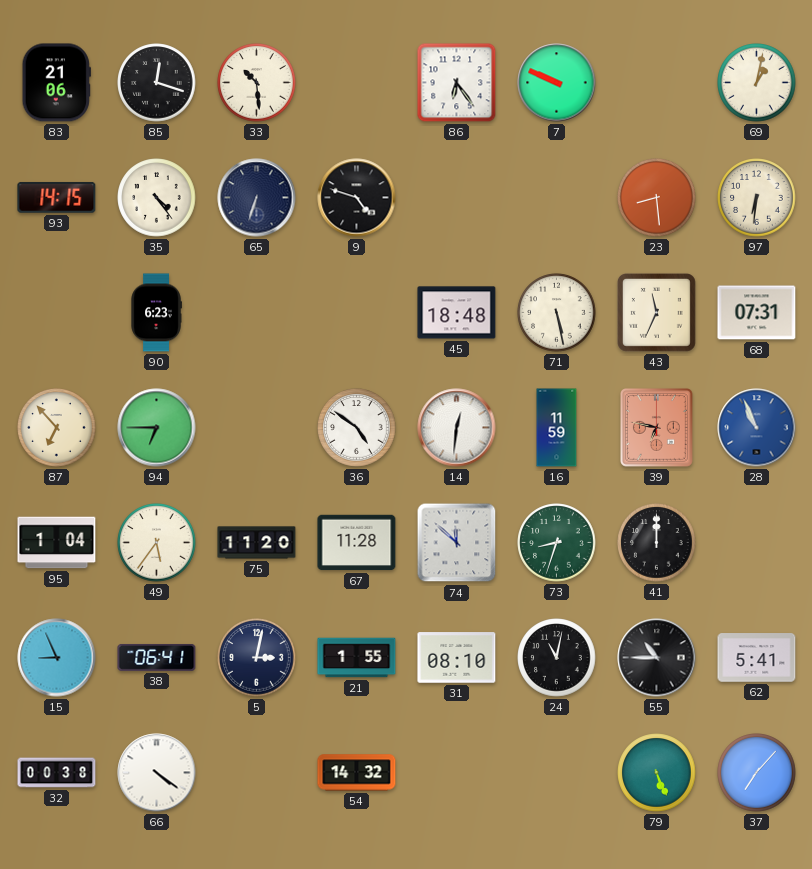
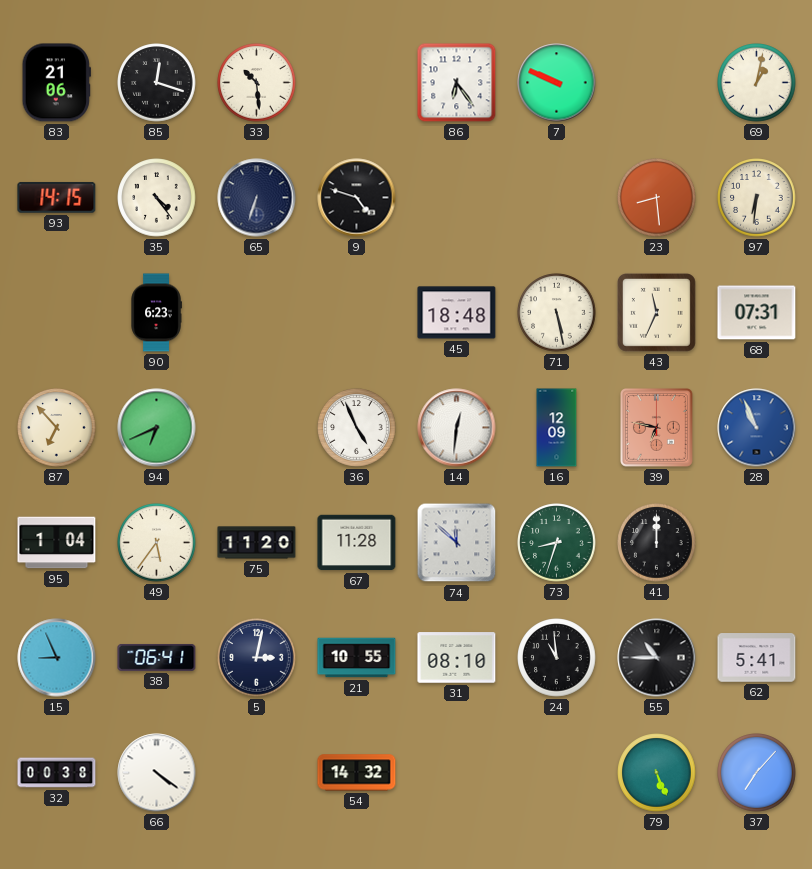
94: 6:45 -> 6:41
36: 4:51 -> 4:56
16: 11:59 -> 12:09
21: 1:55 -> 10:55
24: 11:02 -> 10:59
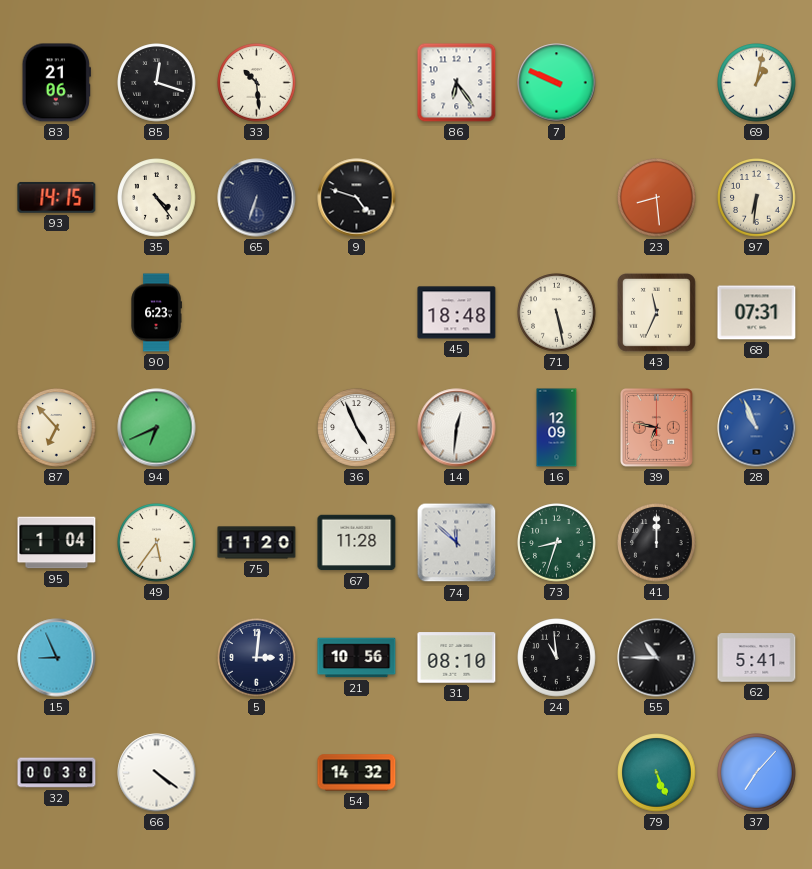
38: 06:41 -> none
5: 3:02 -> 3:01
21: 10:55 -> 10:56
